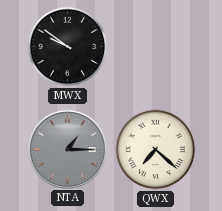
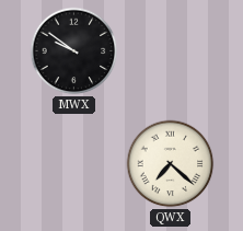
NTA: 1:15 -> none
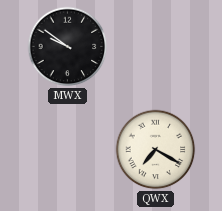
QWX: 7:22 -> 7:20
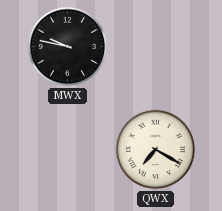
MWX: 9:51 -> 9:47
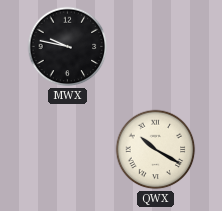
QWX: 7:20 -> 10:20
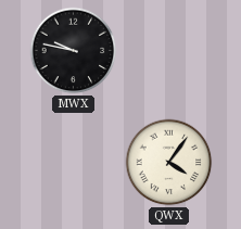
QWX: 10:20 -> 4:06
